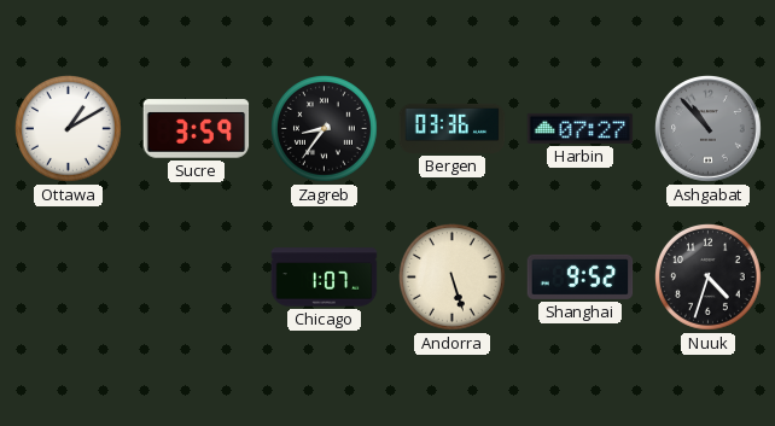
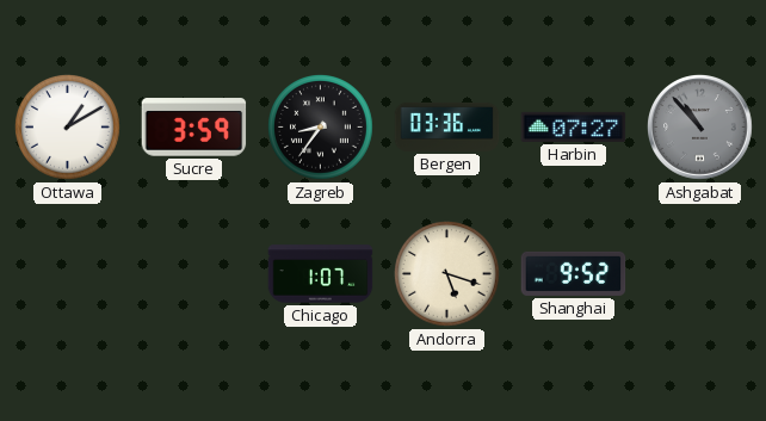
Andorra: 5:27 -> 5:18
Nuuk: 4:33 -> none
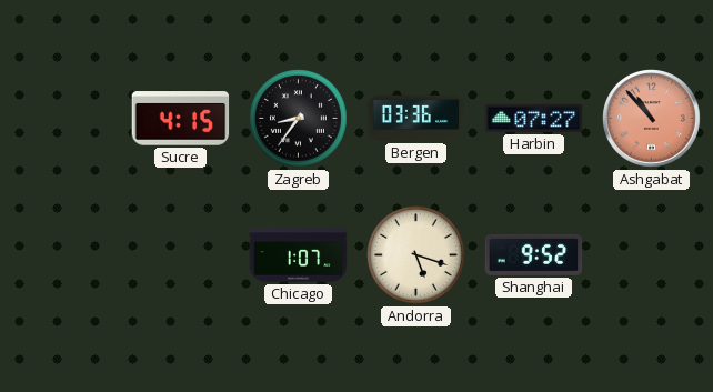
Ottawa: 1:10 -> none
Sucre: 3:59 -> 4:15
Ashgabat dial: grey -> salmon
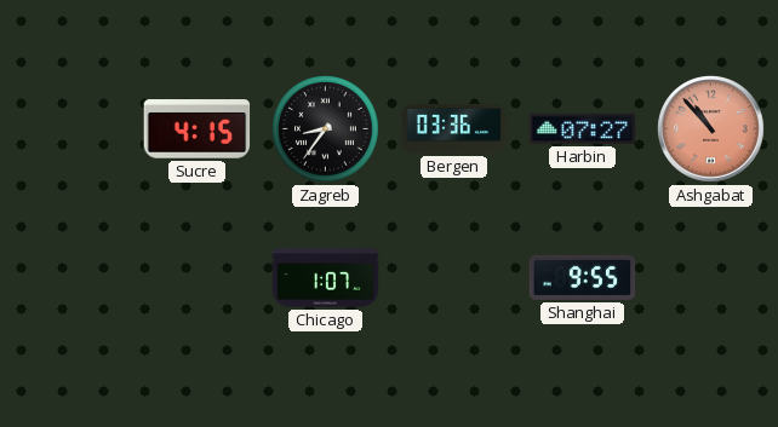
Andorra: 5:18 -> none
Shanghai: 9:52 -> 9:55
